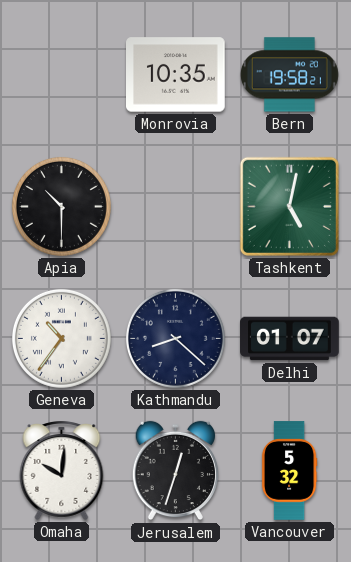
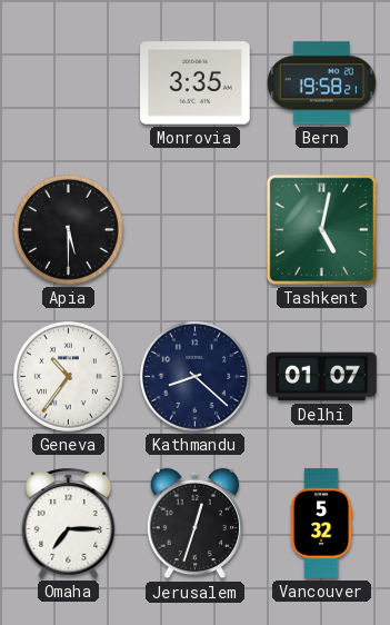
Monrovia: 10:35 -> 3:35
Apia: 10:30 -> 5:30
Omaha: 10:01 -> 7:15
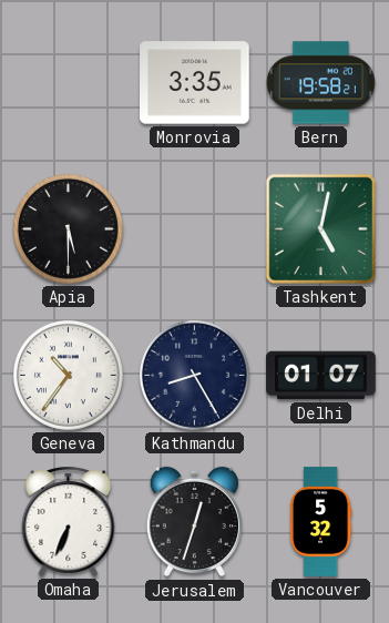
Kathmandu: 8:22 -> 8:25
Omaha: 7:15 -> 6:34
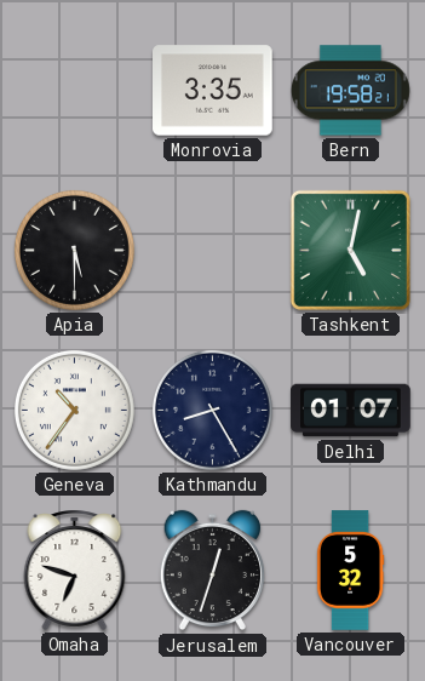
Omaha: 6:34 -> 6:48
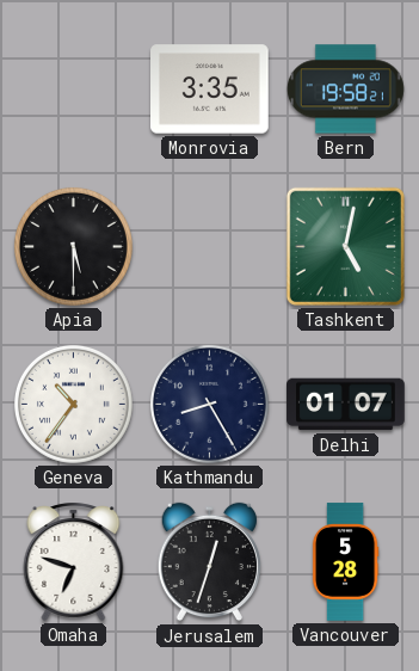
Vancouver: 5:32 -> 5:28
